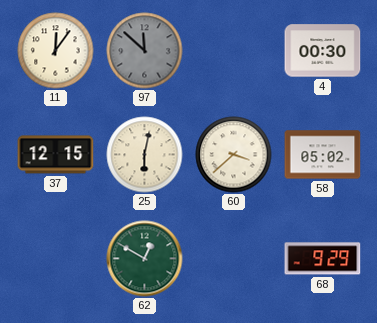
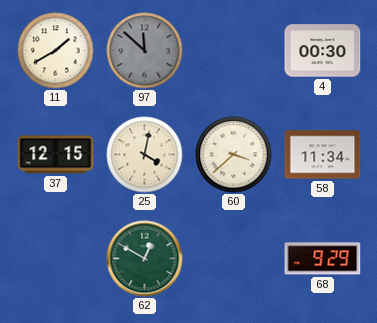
11: 12:06 -> 1:40
25: 6:02 -> 4:02
58: 05:02 -> 11:34
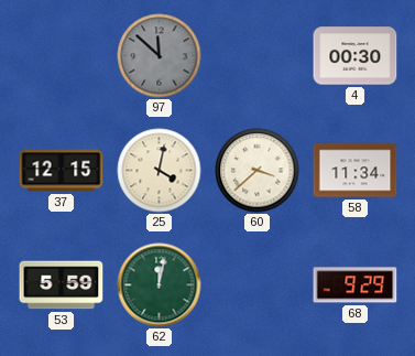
11: 1:40 -> none
53: none -> 5:59
62: 12:50 -> 12:02
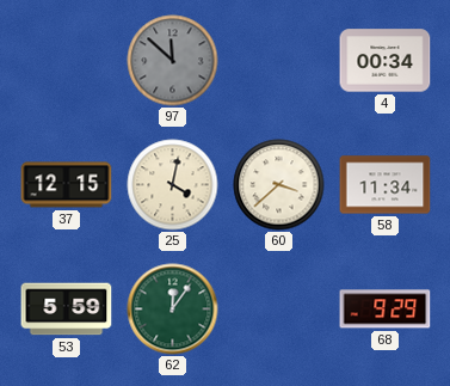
4: 00:30 -> 00:34
62: 12:02 -> 12:06
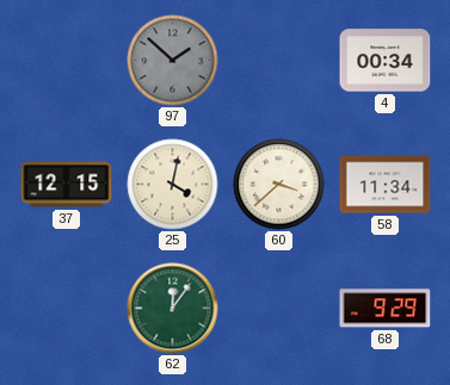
97: 11:52 -> 1:52
53: 5:59 -> none
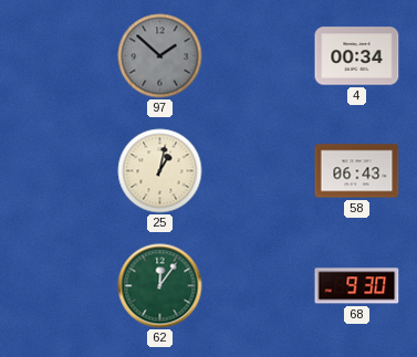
37: 12:15 -> none
25: 4:02 -> 1:02
60: 3:38 -> none
58: 11:34 -> 06:43
68: 9:29 -> 9:30
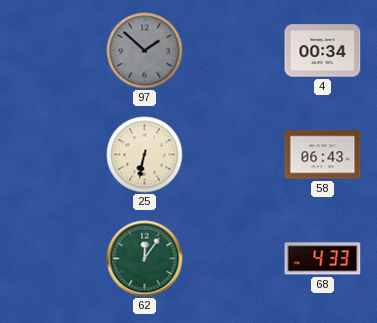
25: 1:02 -> 6:32
68: 9:30 -> 4:33
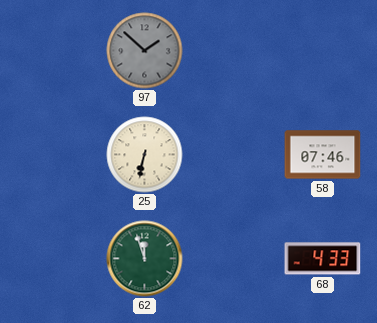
4: 00:34 -> none
58: 06:43 -> 07:46
62: 12:06 -> 11:57
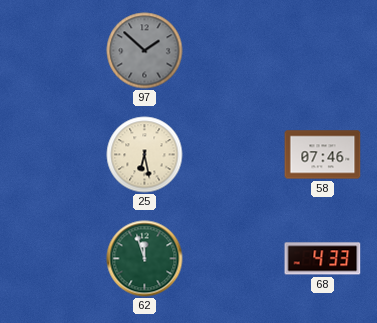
25: 6:32 -> 6:28
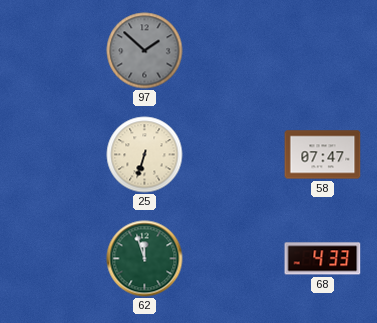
25: 6:28 -> 6:33
58: 07:46 -> 07:47
